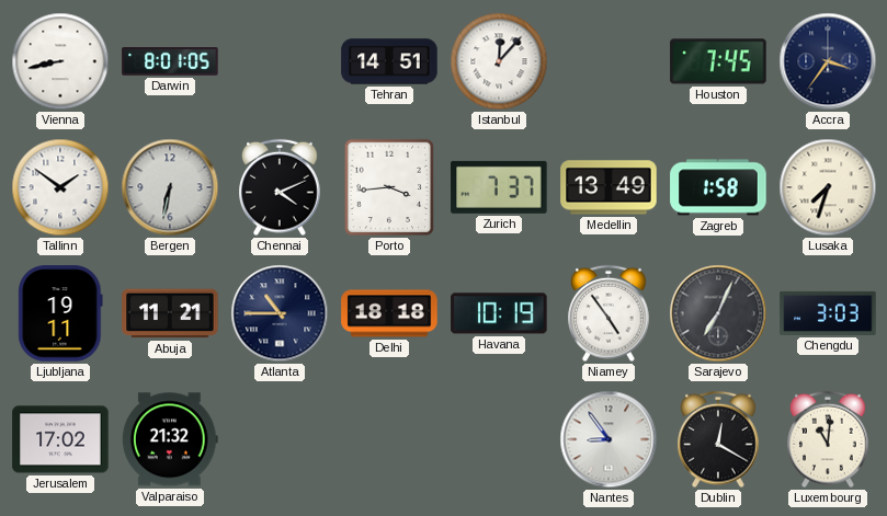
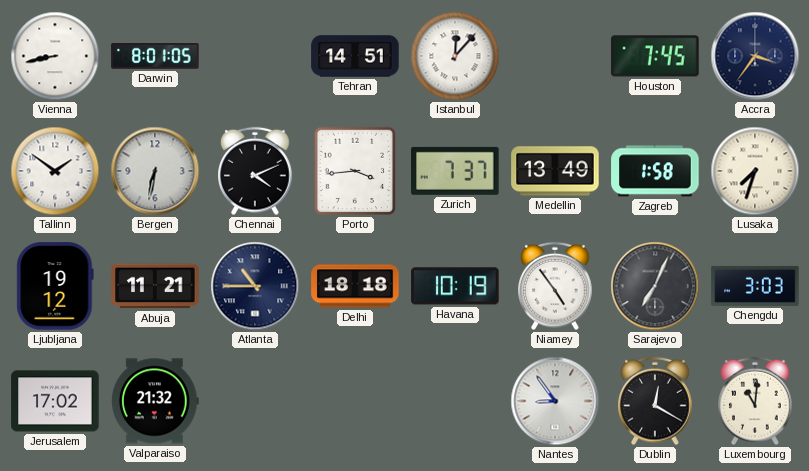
Ljubljana: 19:11 -> 19:12
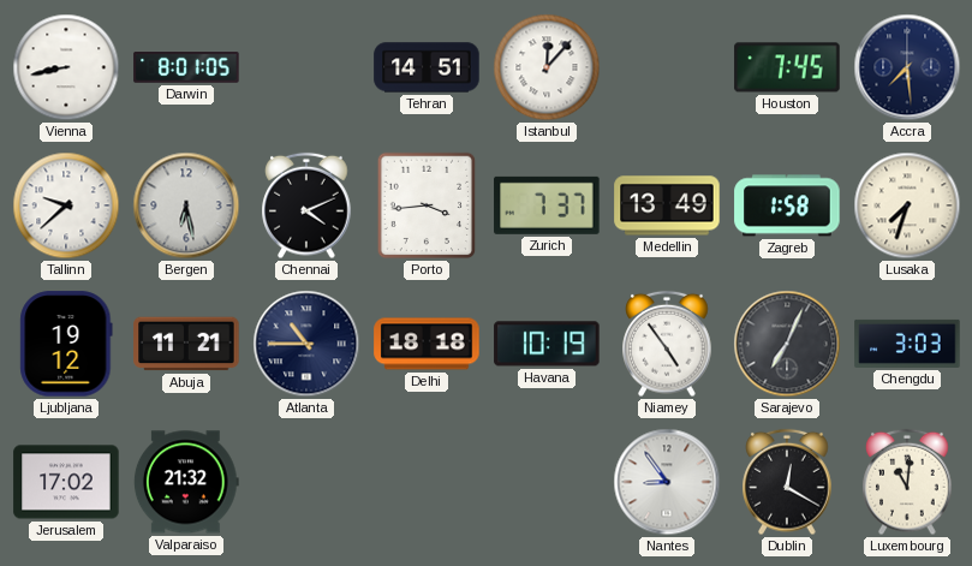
Accra: 3:36 -> 7:29
Tallinn: 1:51 -> 9:38
Bergen: 6:32 -> 6:28
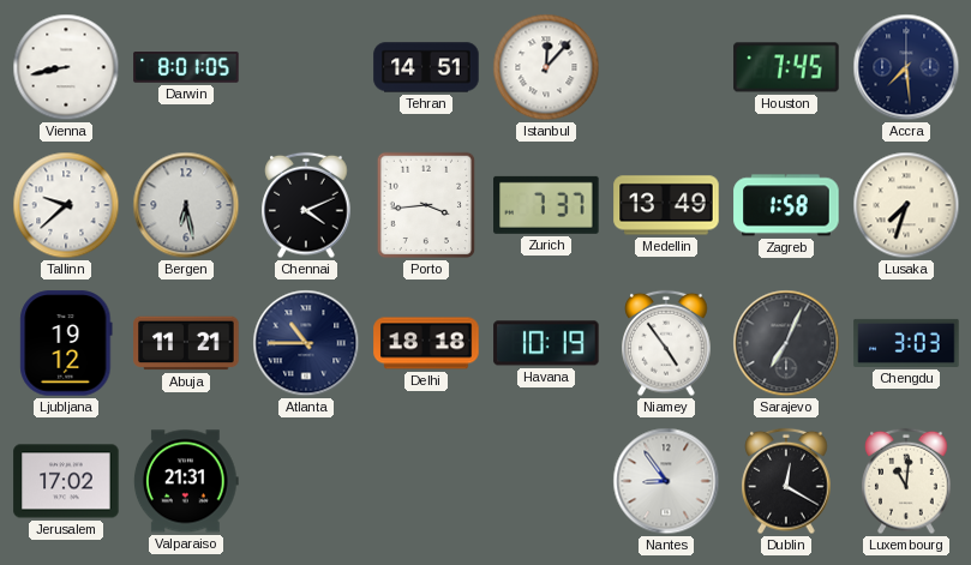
Valparaiso: 21:32 -> 21:31
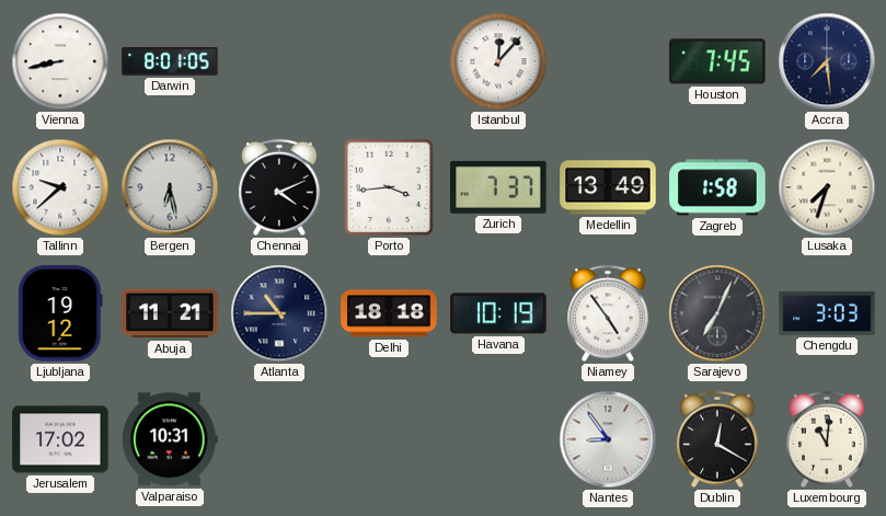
Tehran: 14:51 -> none
Valparaiso: 21:31 -> 10:31
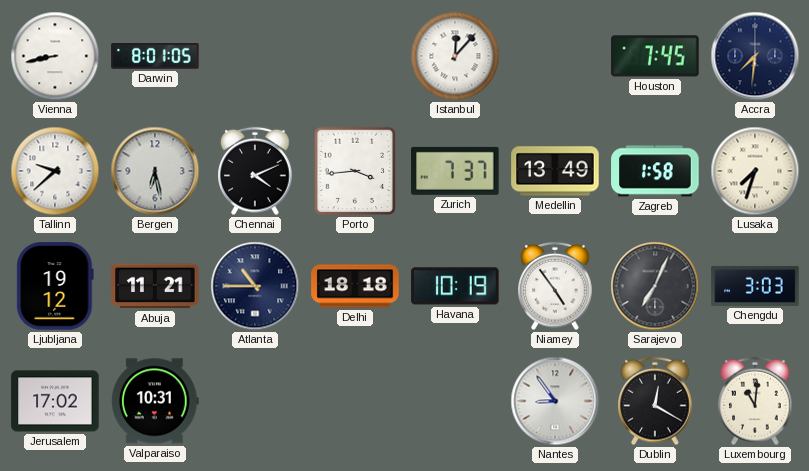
Accra: 7:29 -> 7:31
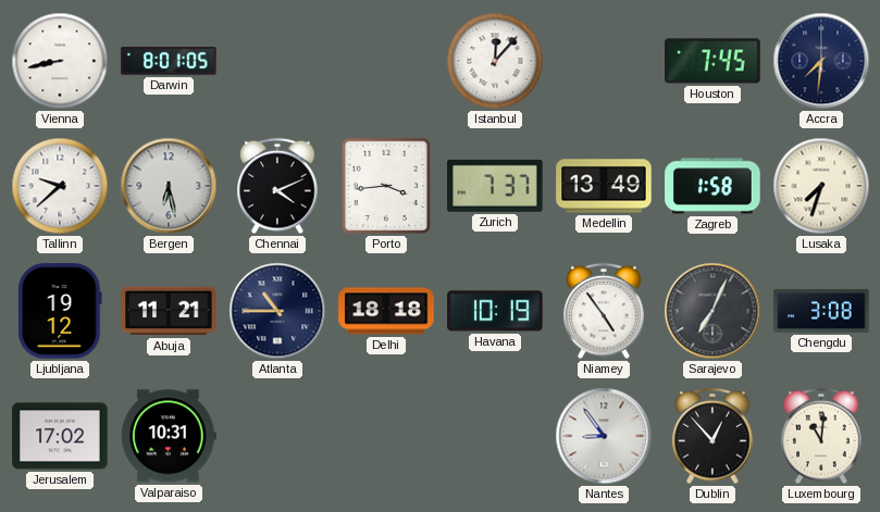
Chengdu: 3:03 -> 3:08
Dublin: 12:20 -> 12:53
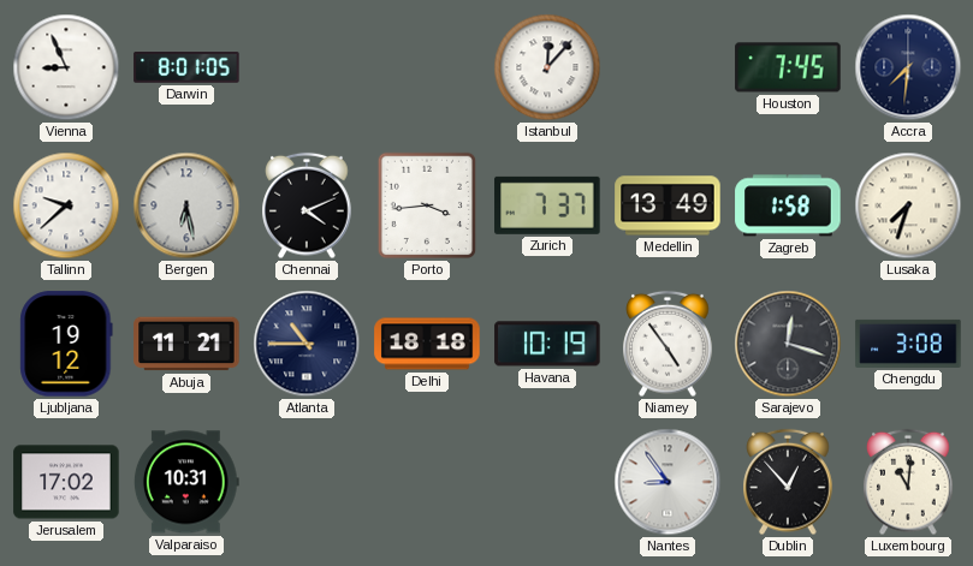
Vienna: 8:43 -> 8:56
Sarajevo: 7:04 -> 12:18
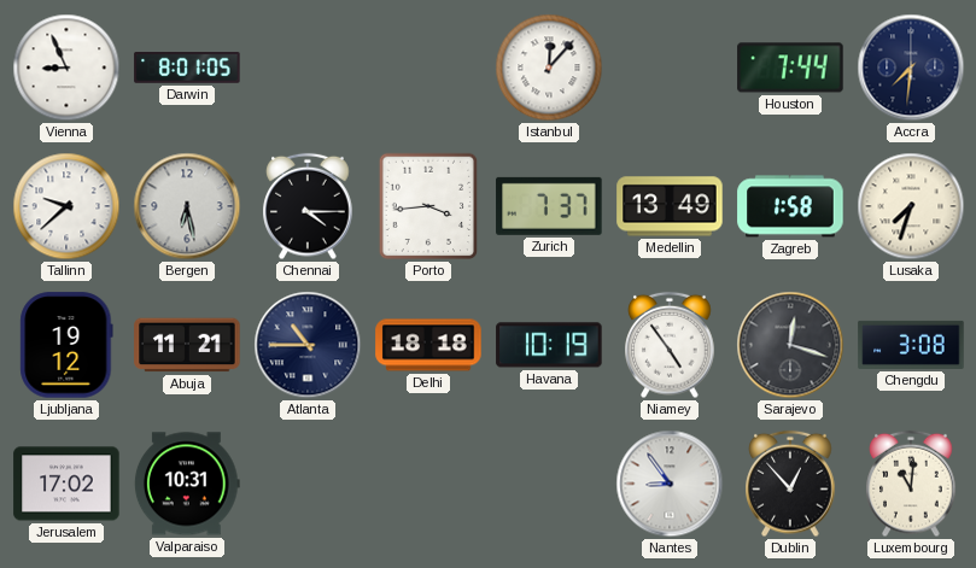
Houston: 7:45 -> 7:44
Chennai: 4:11 -> 4:15
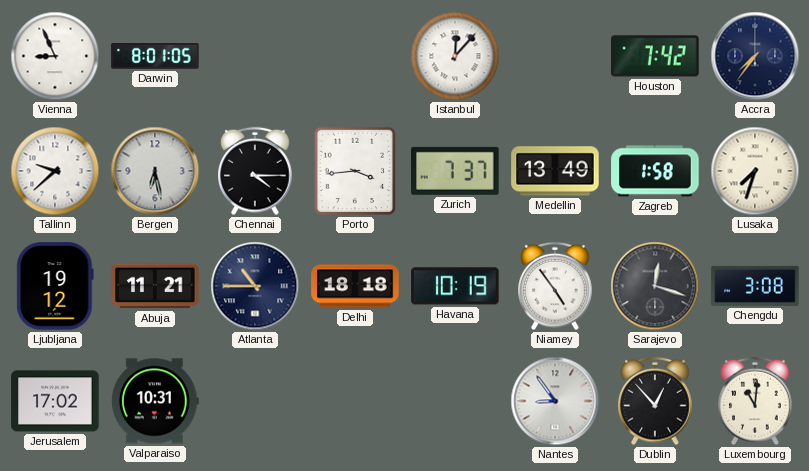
Houston: 7:44 -> 7:42
Accra: 7:31 -> 7:36
